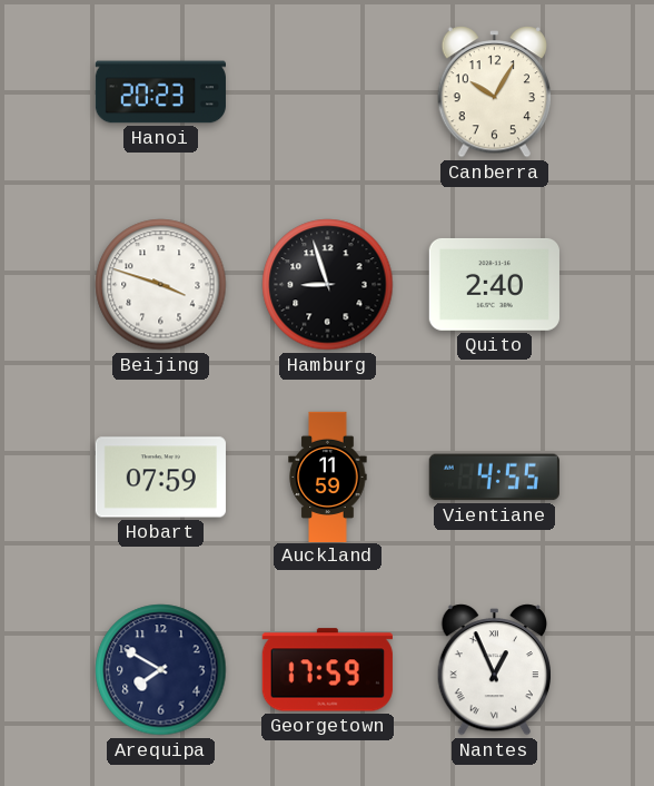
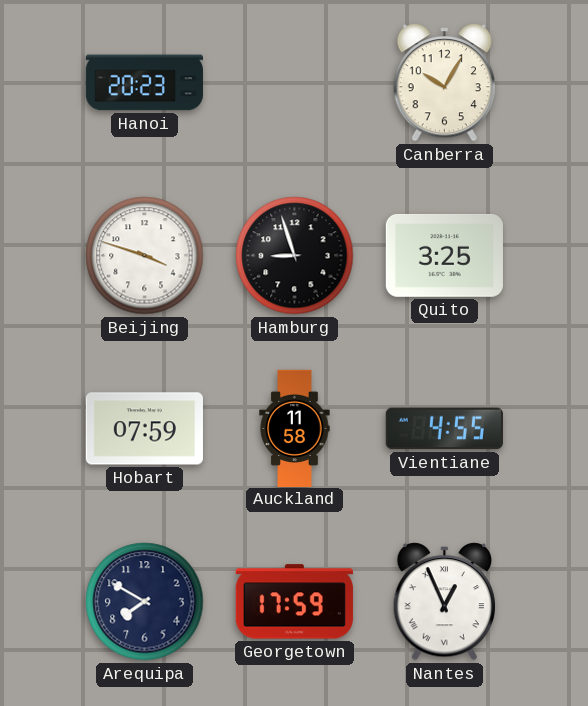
Quito: 2:40 -> 3:25
Auckland: 11:59 -> 11:58
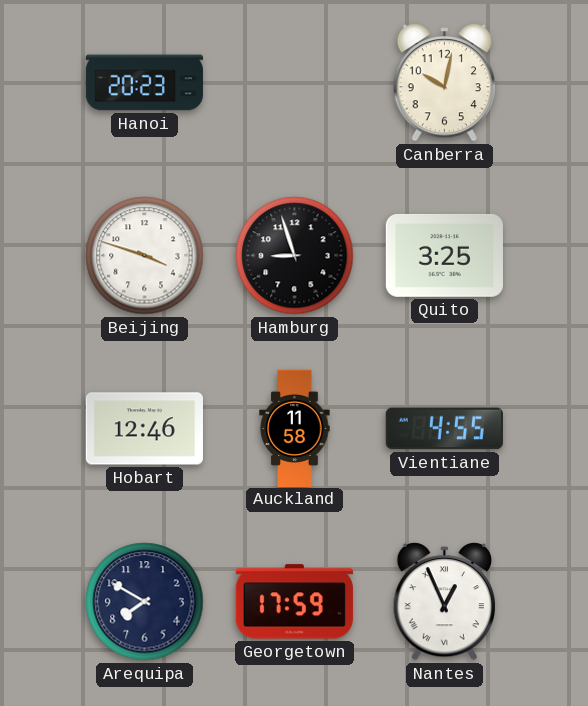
Canberra: 10:05 -> 10:02
Hobart: 07:59 -> 12:46
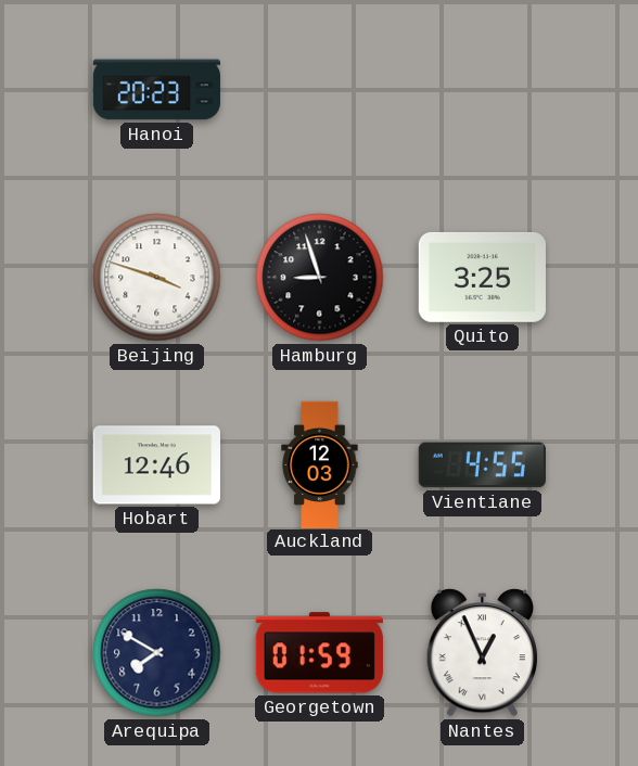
Canberra: 10:02 -> none
Auckland: 11:58 -> 12:03
Georgetown: 17:59 -> 01:59
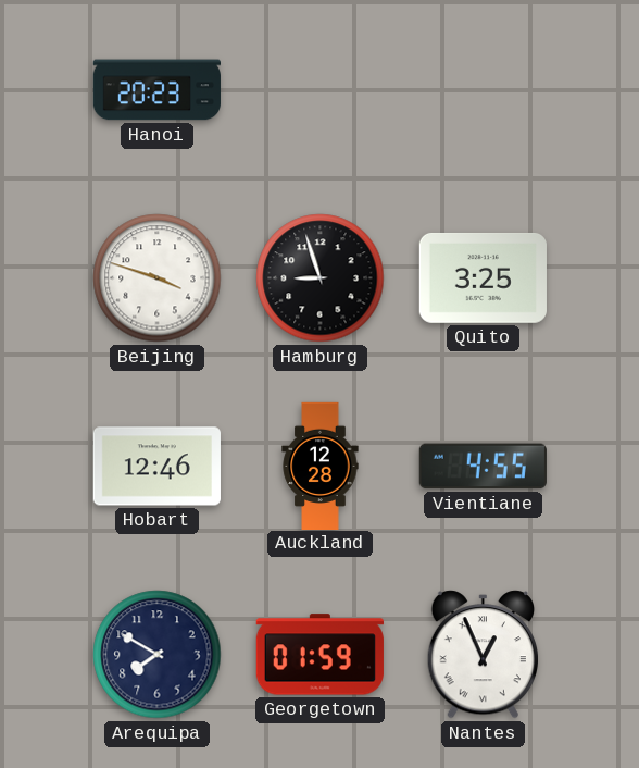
Auckland: 12:03 -> 12:28
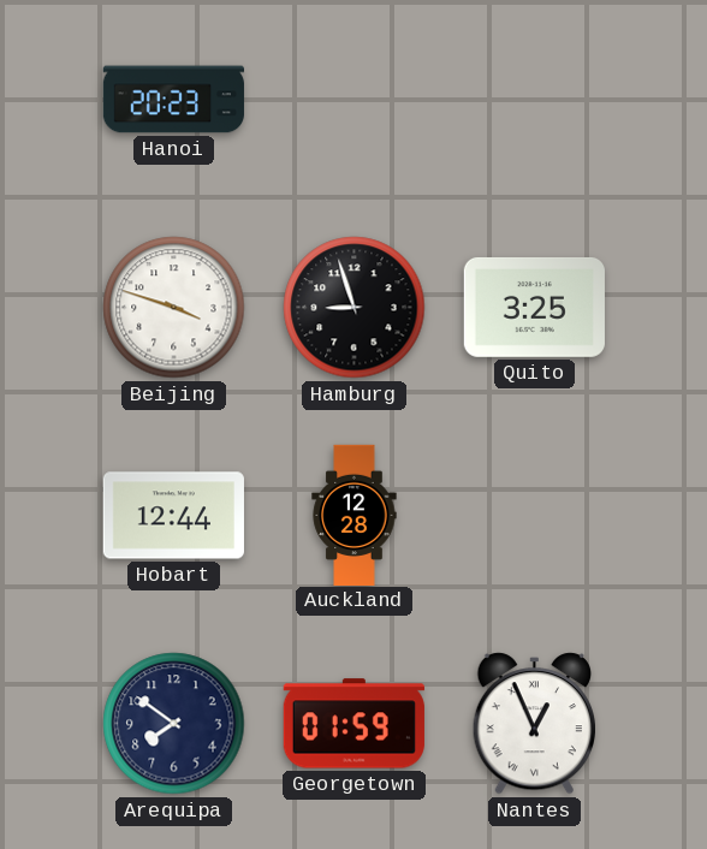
Hobart: 12:46 -> 12:44
Vientiane: 4:55 -> none
Arequipa: 7:50 -> 7:51
